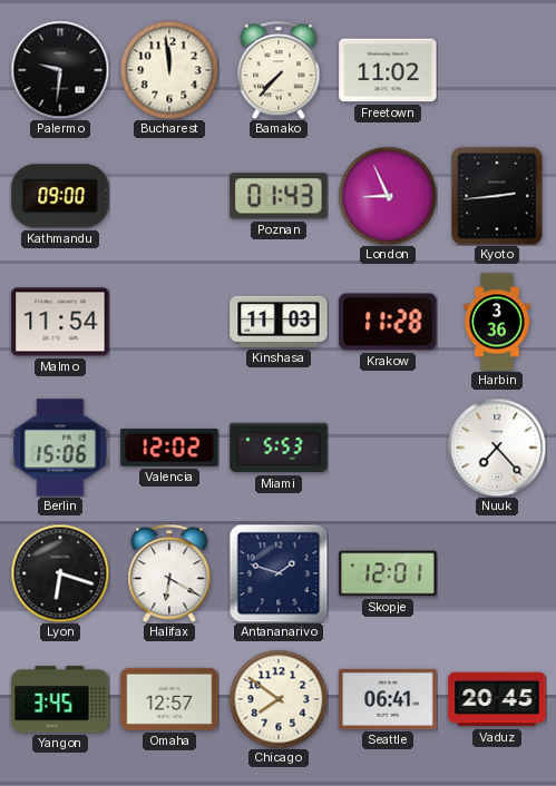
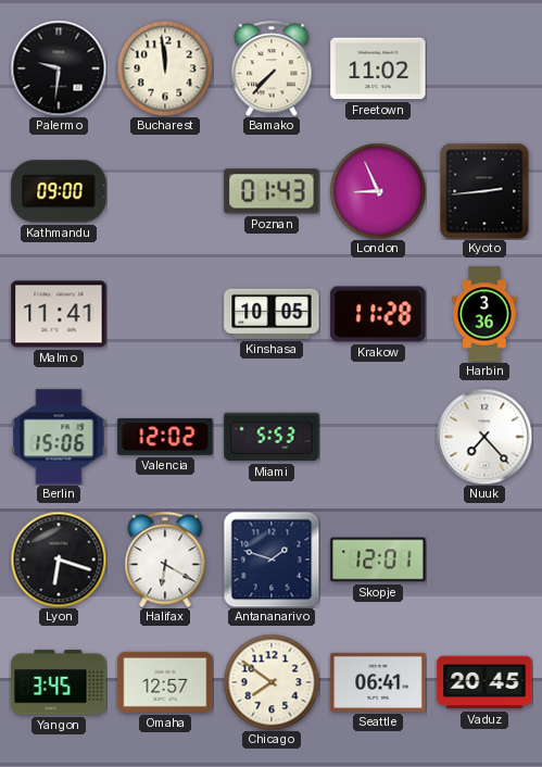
Malmo: 11:54 -> 11:41
Kinshasa: 11:03 -> 10:05
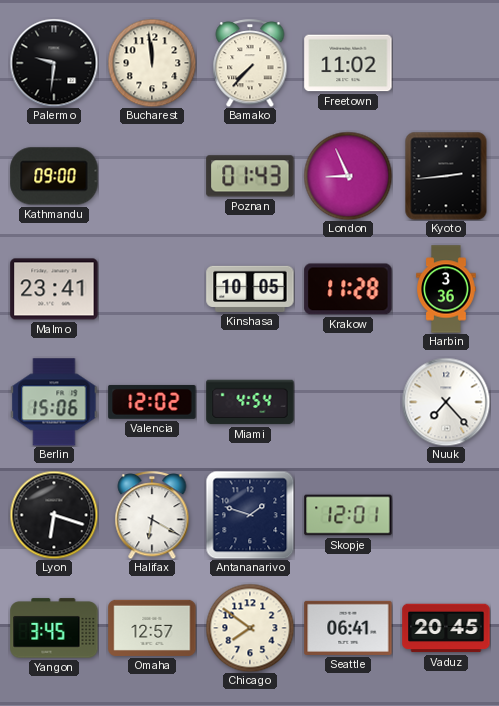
Malmo: 11:41 -> 23:41
Miami: 5:53 -> 4:54
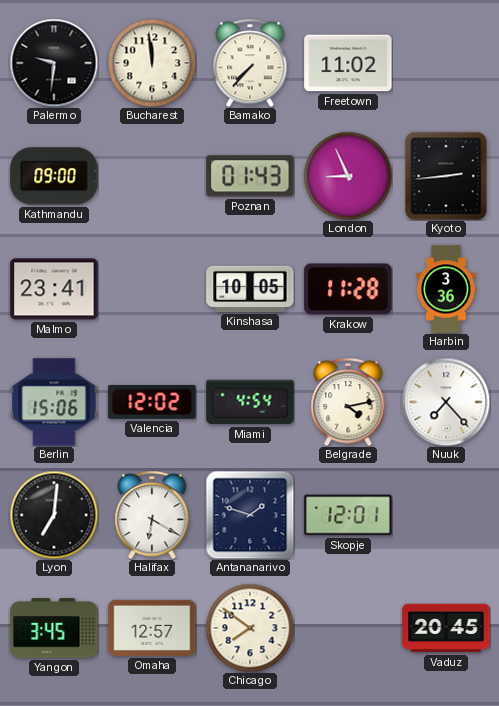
Belgrade: none -> 4:13
Lyon: 6:18 -> 7:01
Seattle: 06:41 -> none
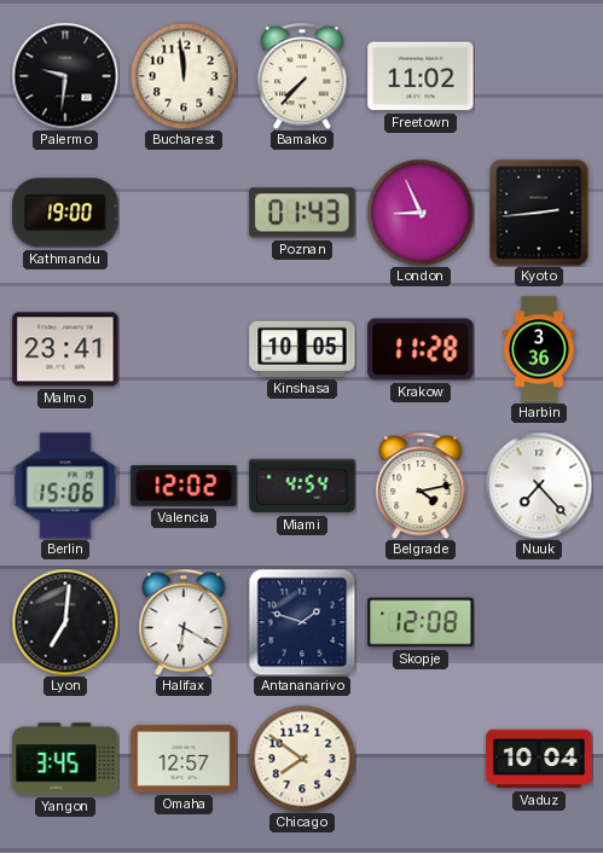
Kathmandu: 09:00 -> 19:00
Skopje: 12:01 -> 12:08
Vaduz: 20:45 -> 10:04
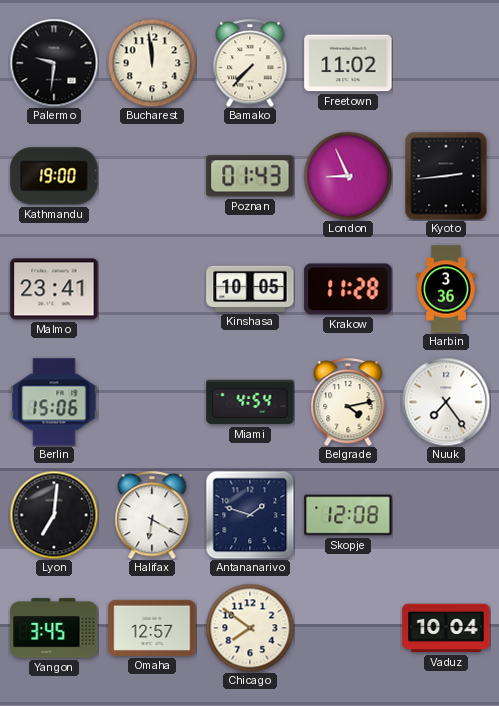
Valencia: 12:02 -> none
Nuuk: 7:23 -> 7:24
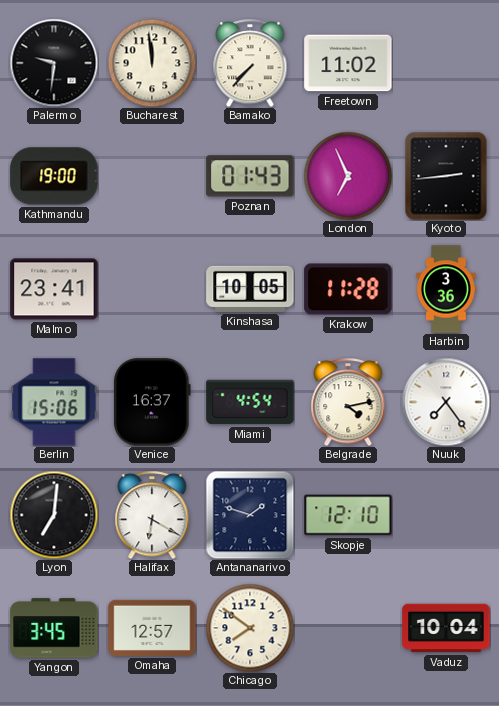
London: 8:56 -> 6:56
Venice: none -> 16:37
Skopje: 12:08 -> 12:10
